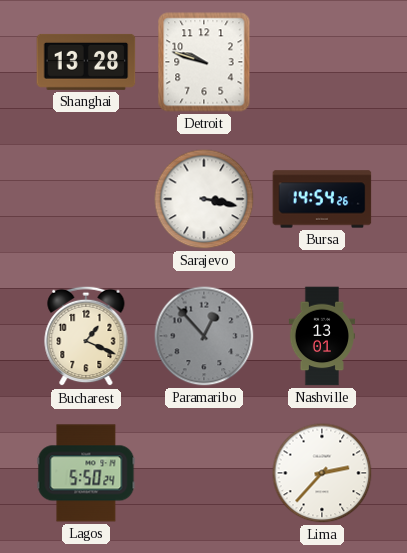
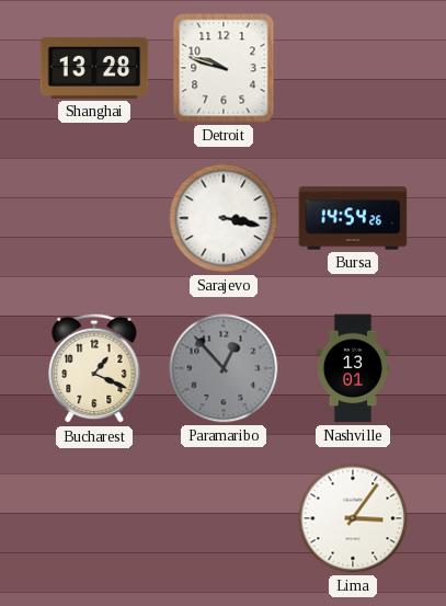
Lagos: 5:50 -> none
Lima: 2:37 -> 3:06
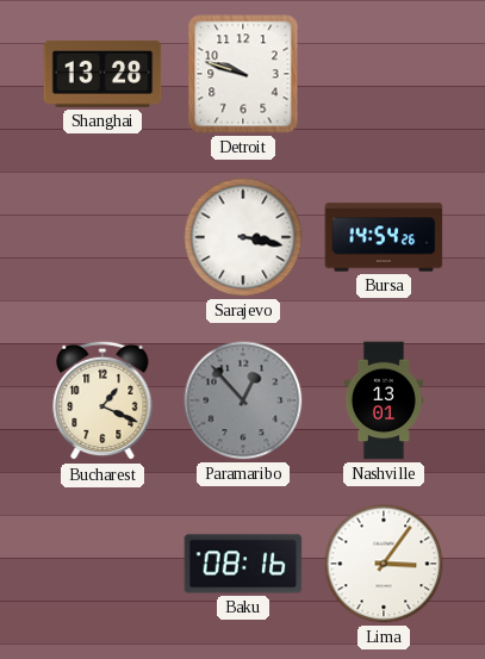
Baku: none -> 08:16
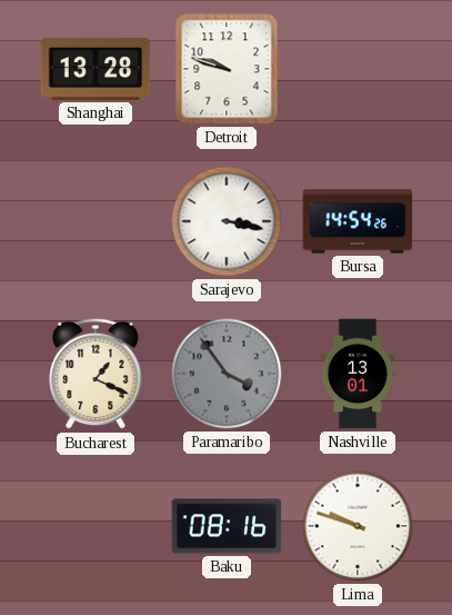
Paramaribo: 12:53 -> 3:54
Lima: 3:06 -> 9:48
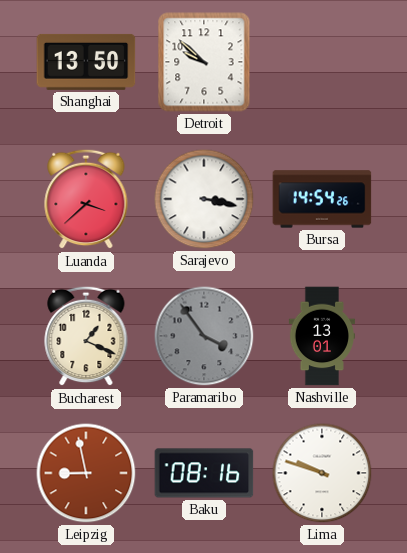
Shanghai: 13:28 -> 13:50
Detroit: 9:48 -> 9:52
Luanda: none -> 3:38
Leipzig: none -> 8:58
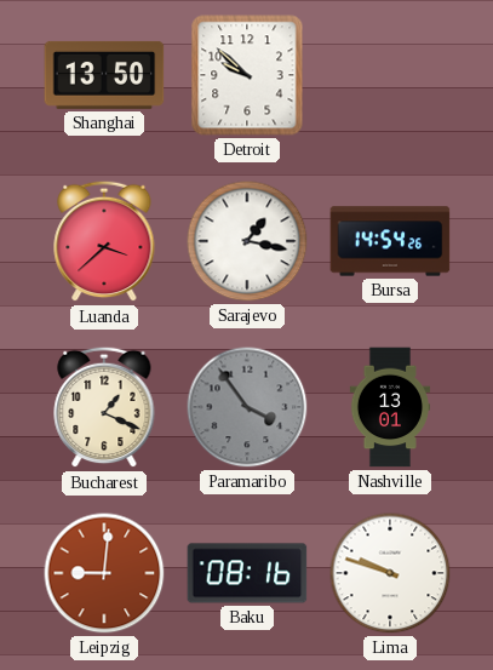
Sarajevo: 3:17 -> 1:17
Leipzig: 8:58 -> 9:01
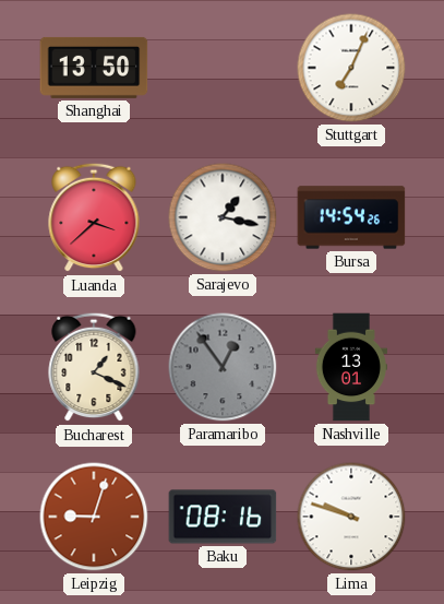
Detroit: 9:52 -> none
Stuttgart: none -> 7:04
Paramaribo: 3:54 -> 12:54
Leipzig: 9:01 -> 9:03
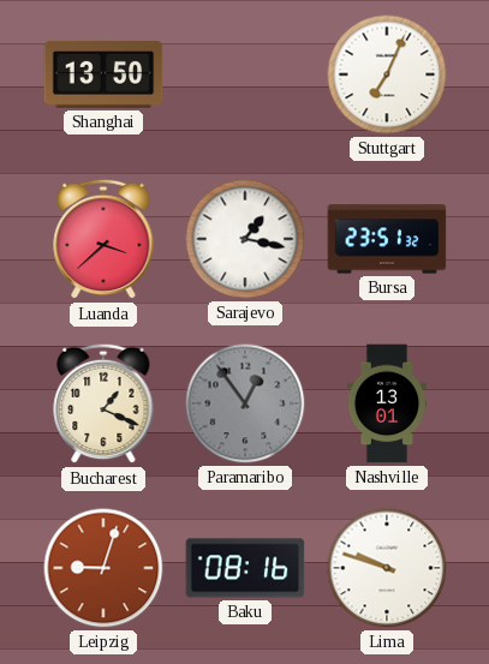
Bursa: 14:54 -> 23:51
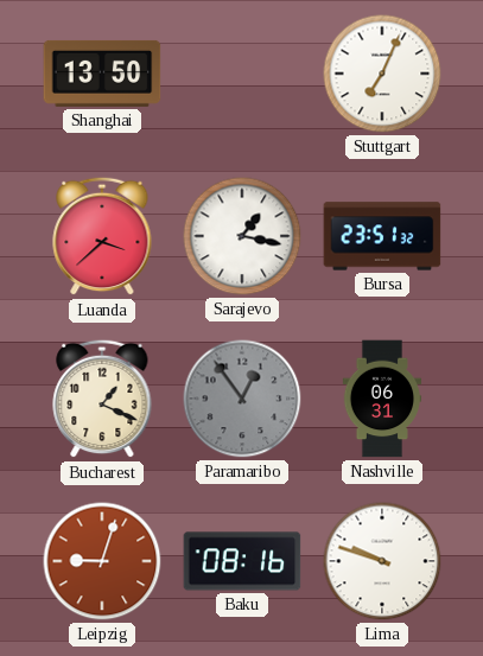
Nashville: 13:01 -> 06:31
